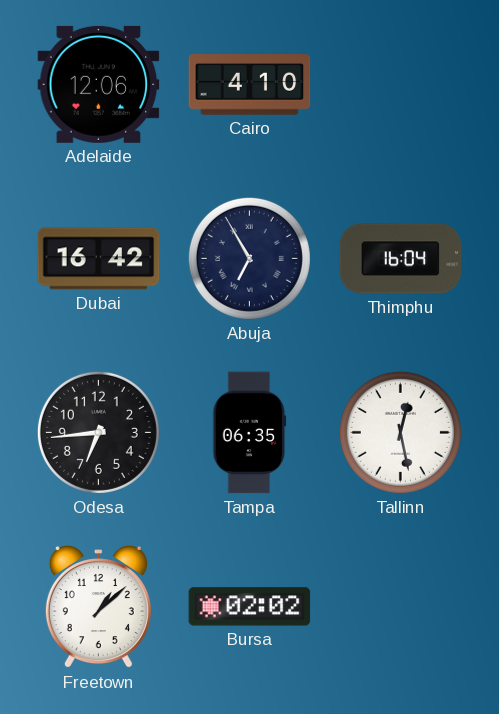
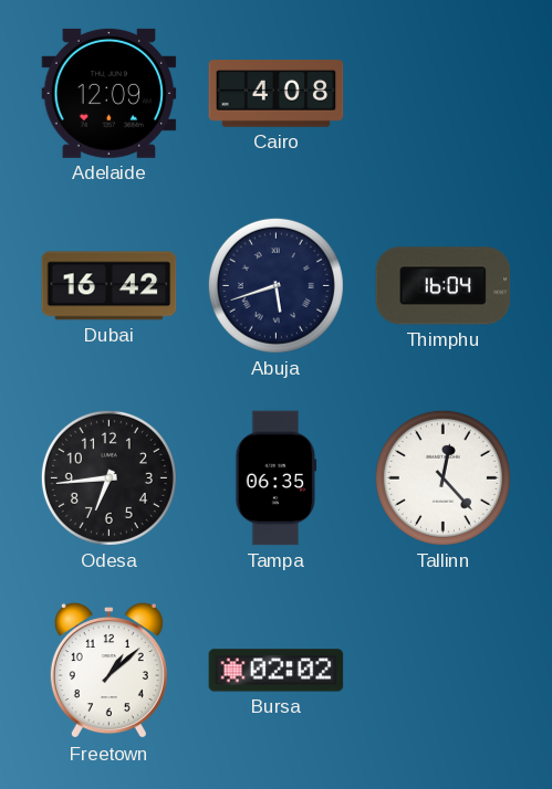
Adelaide: 12:06 -> 12:09
Cairo: 4:10 -> 4:08
Abuja: 6:55 -> 5:42
Tallinn: 12:28 -> 12:23
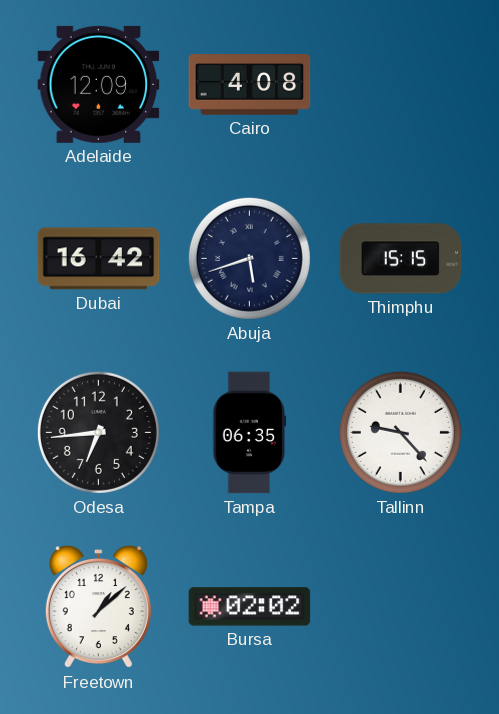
Thimphu: 16:04 -> 15:15
Tallinn: 12:23 -> 9:23
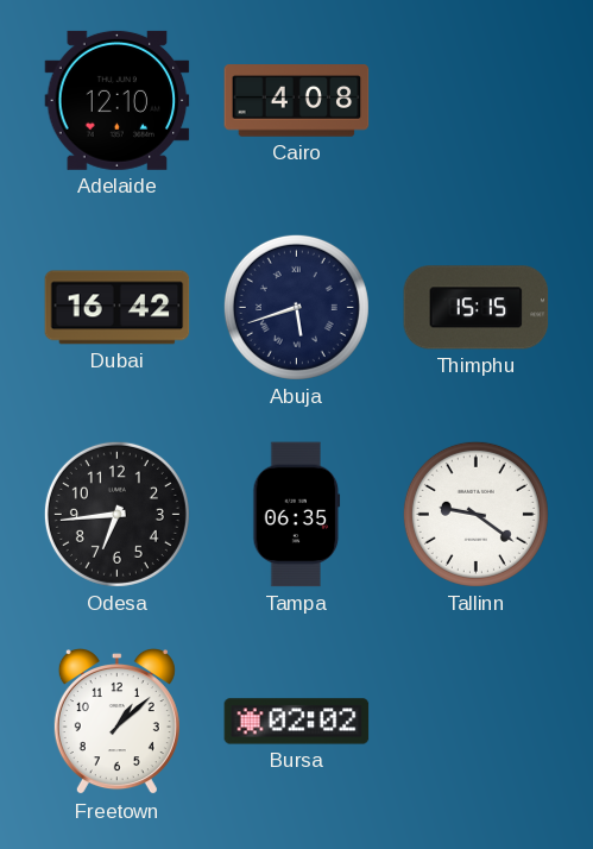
Adelaide: 12:09 -> 12:10
Tallinn: 9:23 -> 9:21
